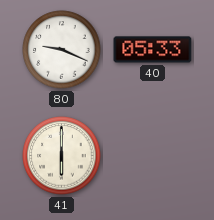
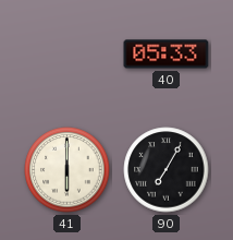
80: 9:19 -> none
90: none -> 7:05
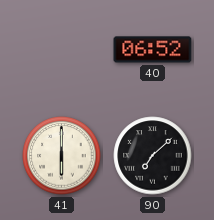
40: 05:33 -> 06:52
90: 7:05 -> 7:08
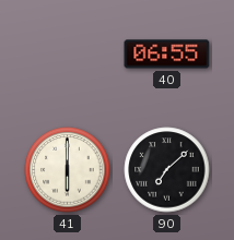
40: 06:52 -> 06:55
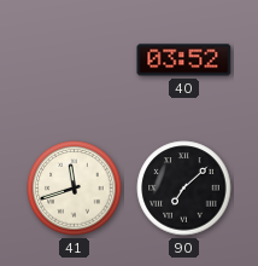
40: 06:55 -> 03:52
41: 6:00 -> 11:42
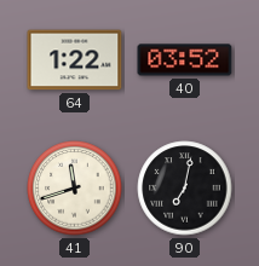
64: none -> 1:22
90: 7:08 -> 7:02
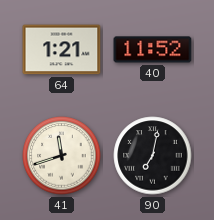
64: 1:22 -> 1:21
40: 03:52 -> 11:52
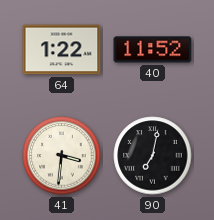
64: 1:21 -> 1:22
41: 11:42 -> 3:31
